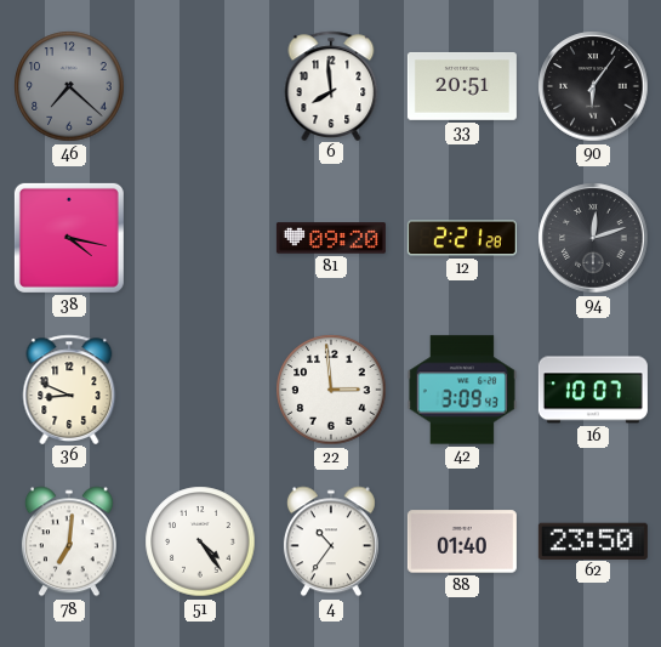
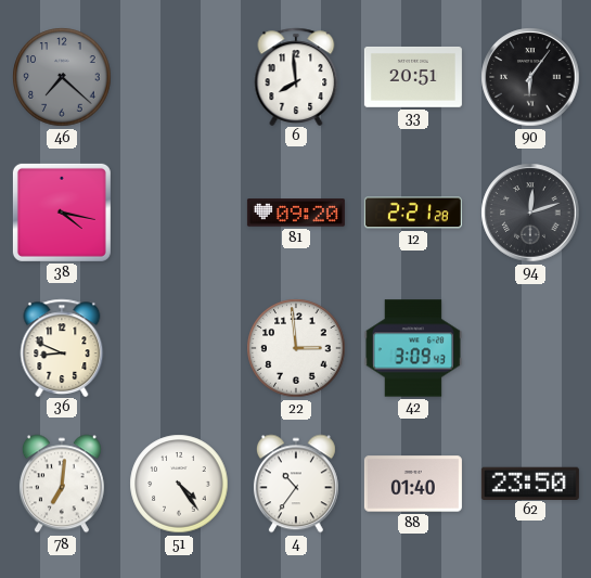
16: 10:07 -> none
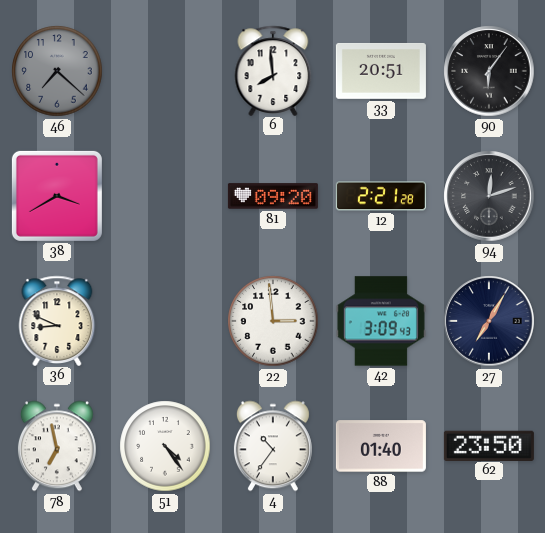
38: 4:17 -> 3:40
27: none -> 7:05
78: 7:01 -> 6:58
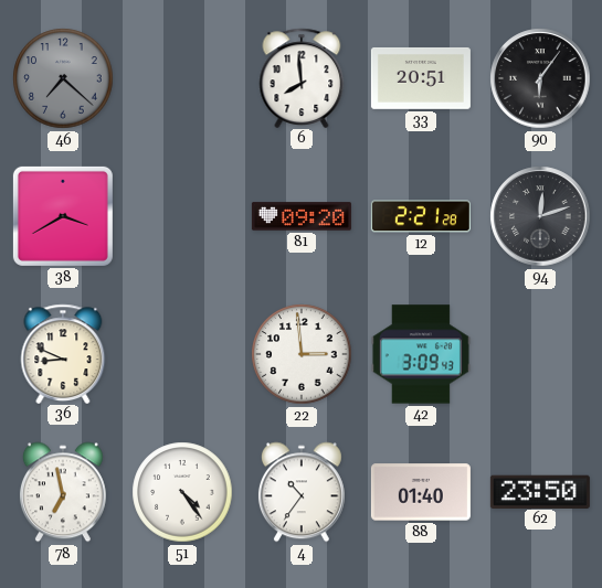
27: 7:05 -> none
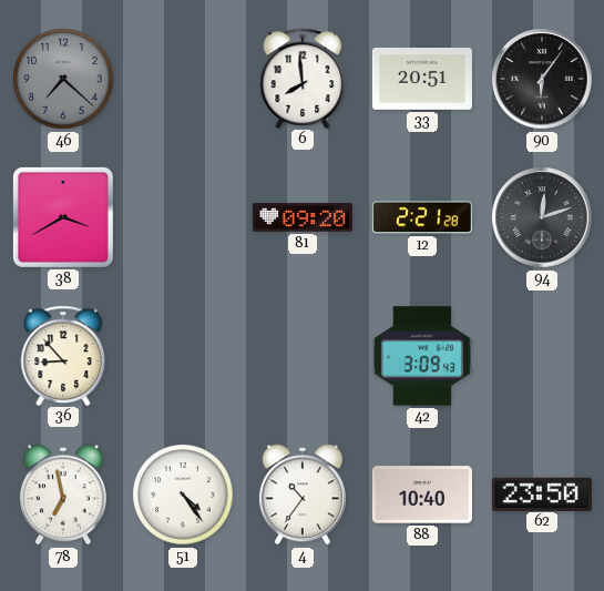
36: 8:49 -> 8:53
22: 2:59 -> none
88: 01:40 -> 10:40
